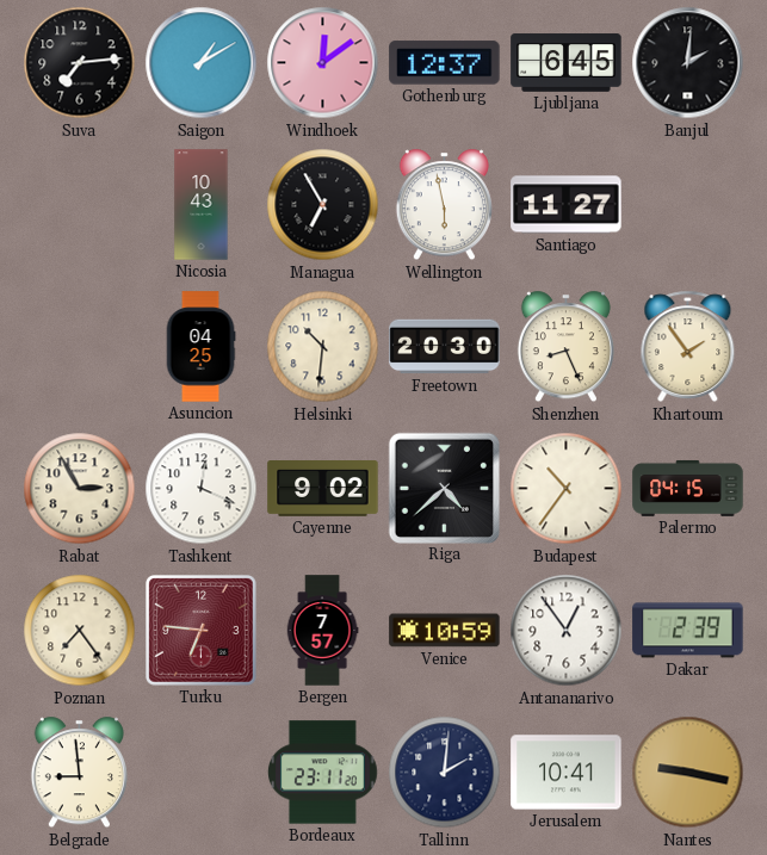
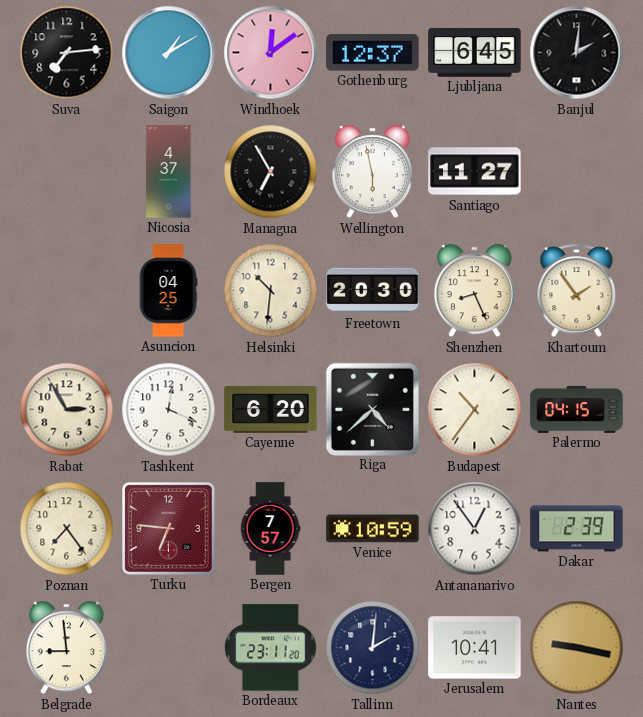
Nicosia: 10:43 -> 4:37
Cayenne: 9:02 -> 6:20
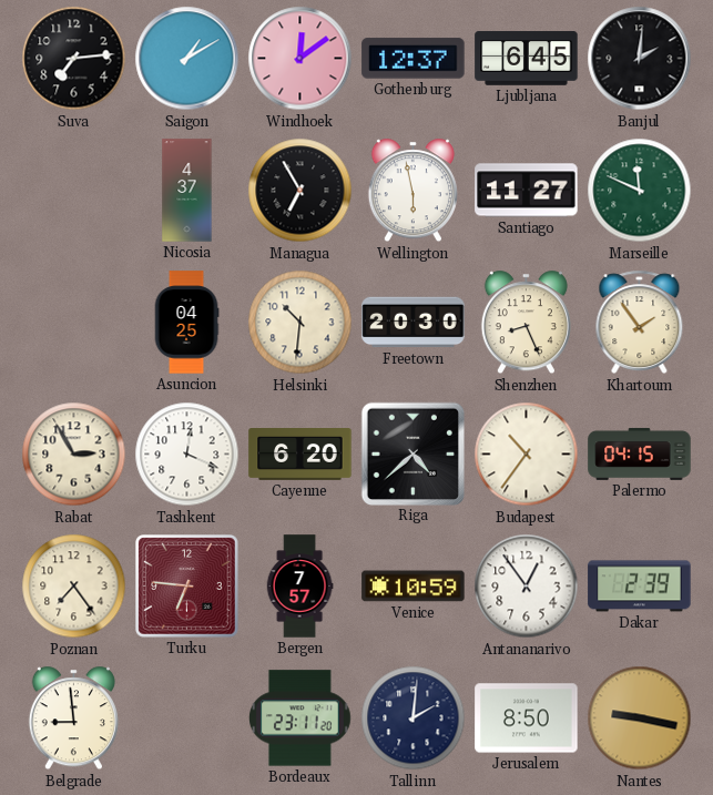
Marseille: none -> 11:49
Jerusalem: 10:41 -> 8:50
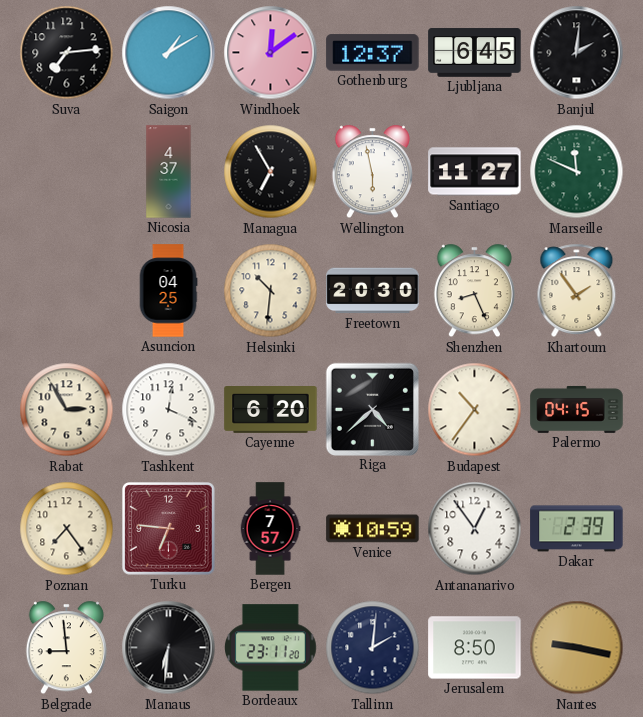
Manaus: none -> 6:31
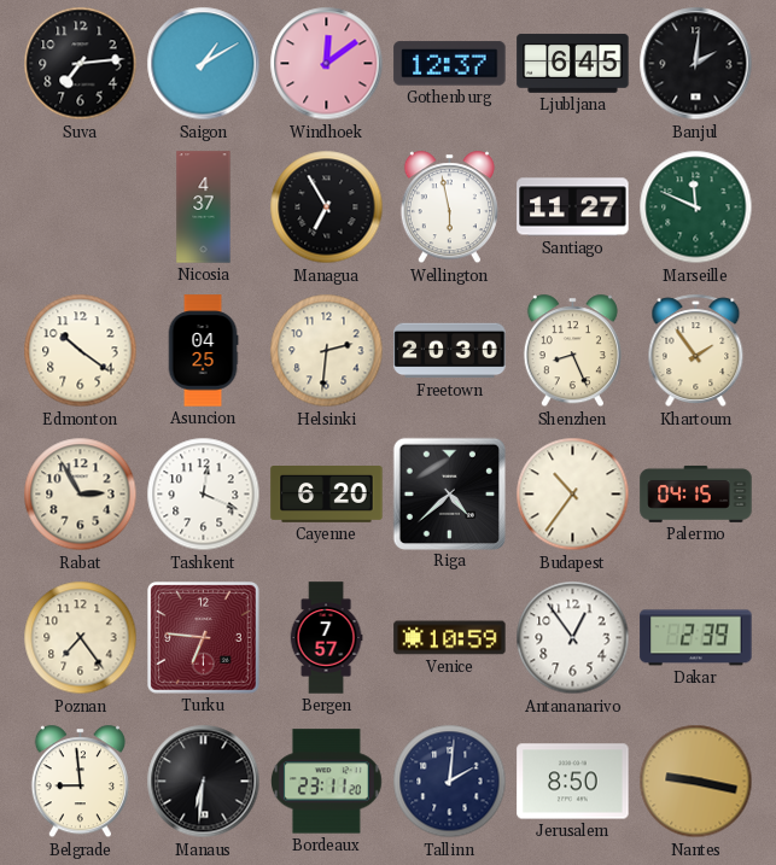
Edmonton: none -> 10:21
Helsinki: 10:31 -> 2:31
